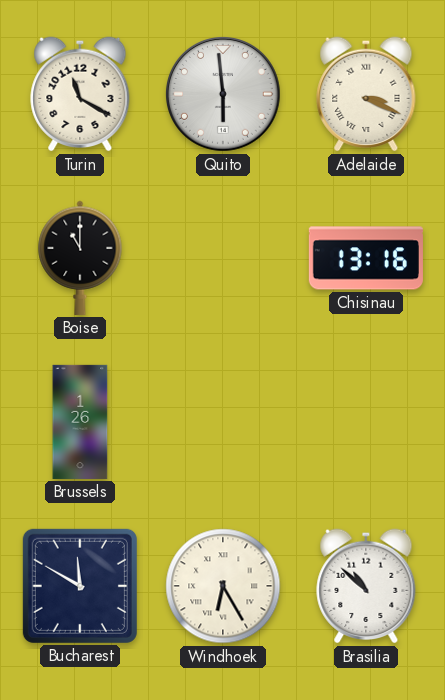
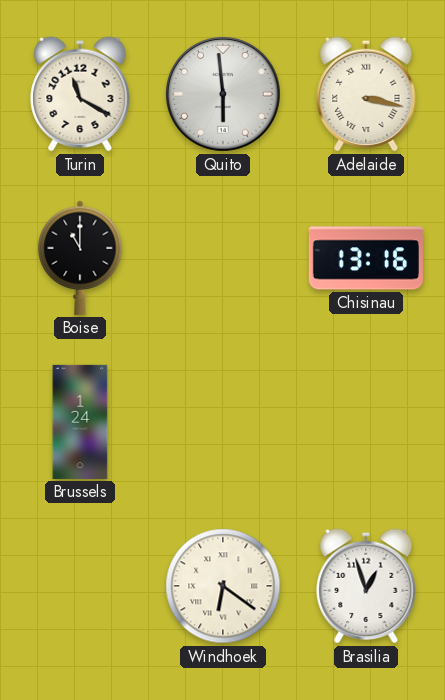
Adelaide: 3:19 -> 3:17
Brussels: 1:26 -> 1:24
Bucharest: 11:50 -> none
Windhoek: 6:25 -> 6:21
Brasilia: 10:52 -> 12:57
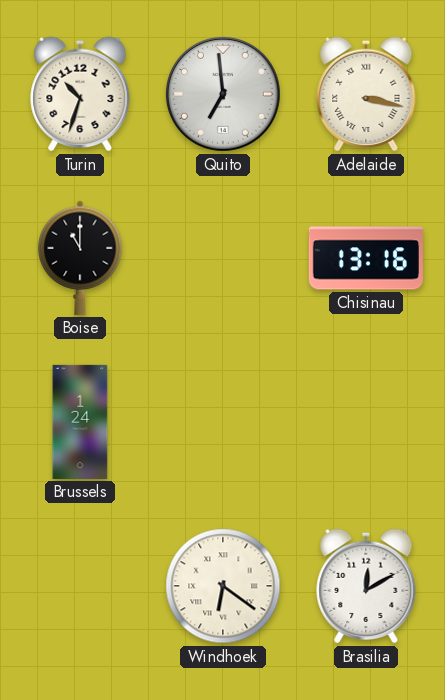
Turin: 11:20 -> 10:33
Quito: 5:59 -> 6:59
Brasilia: 12:57 -> 12:10
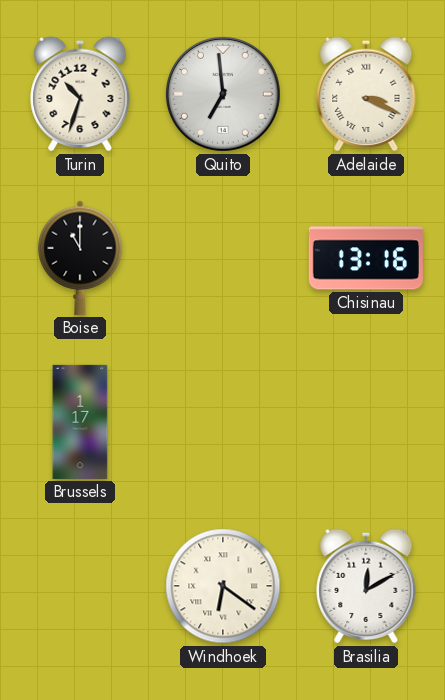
Adelaide: 3:17 -> 3:19
Brussels: 1:24 -> 1:17
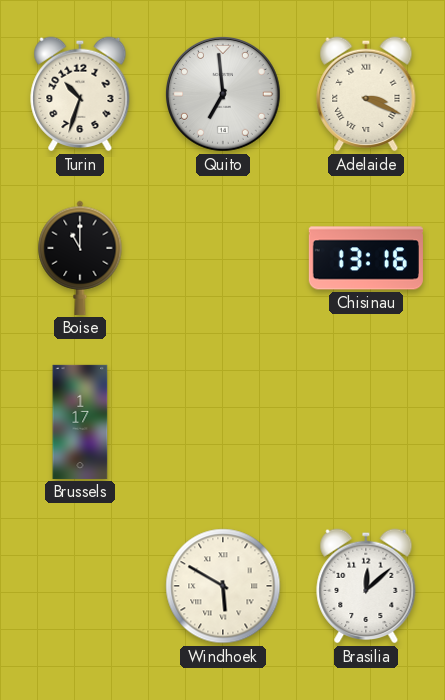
Windhoek: 6:21 -> 5:50
Brasilia: 12:10 -> 12:08
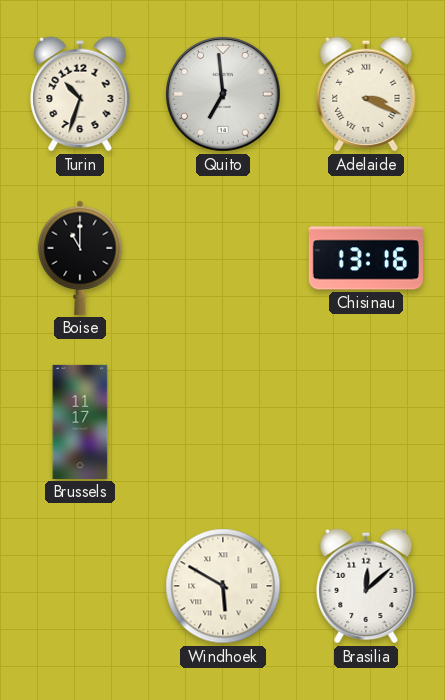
Brussels: 1:17 -> 11:17
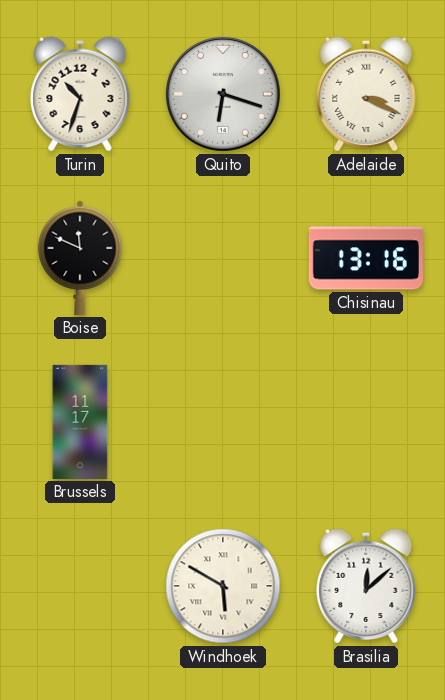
Quito: 6:59 -> 6:18
Boise: 11:00 -> 11:49
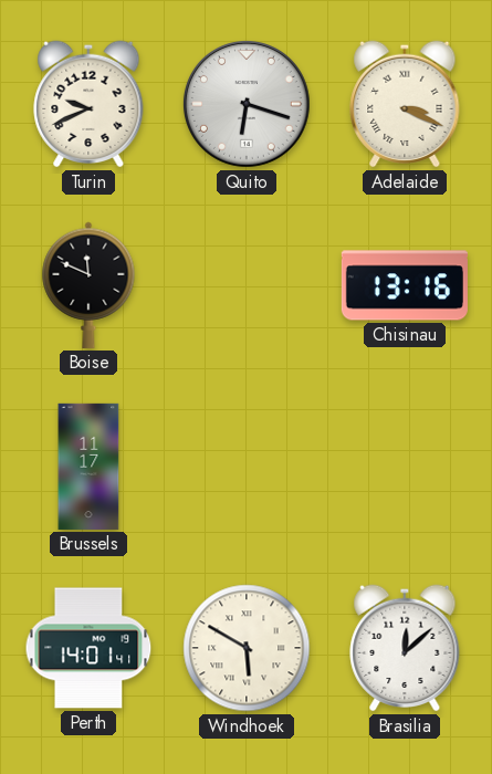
Turin: 10:33 -> 9:41
Perth: none -> 14:01
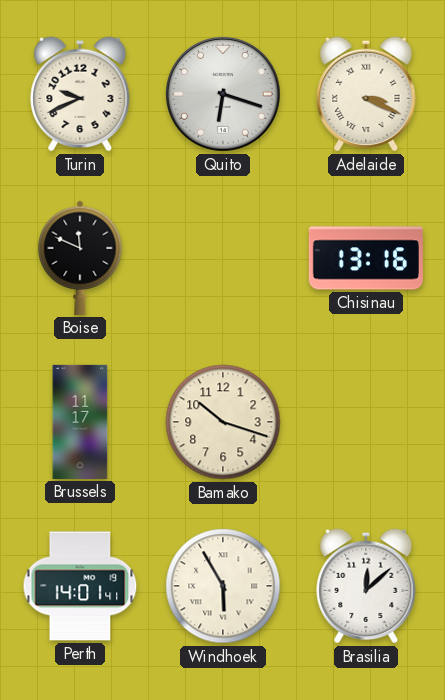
Bamako: none -> 10:18
Windhoek: 5:50 -> 5:55
